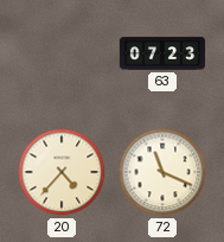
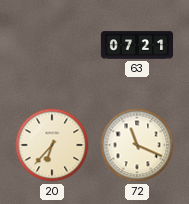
63: 07:23 -> 07:21
20: 4:37 -> 6:37
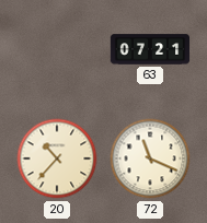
20: 6:37 -> 10:37
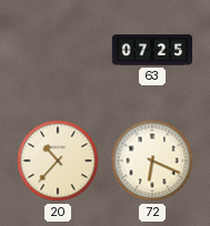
63: 07:21 -> 07:25
72: 11:19 -> 6:19
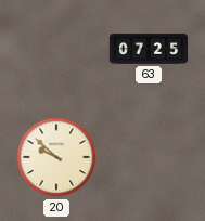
20: 10:37 -> 9:52
72: 6:19 -> none
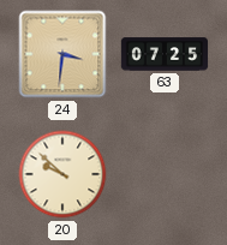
24: none -> 3:31
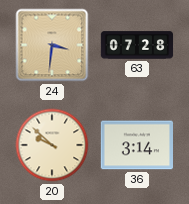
63: 07:25 -> 07:28
36: none -> 3:14
